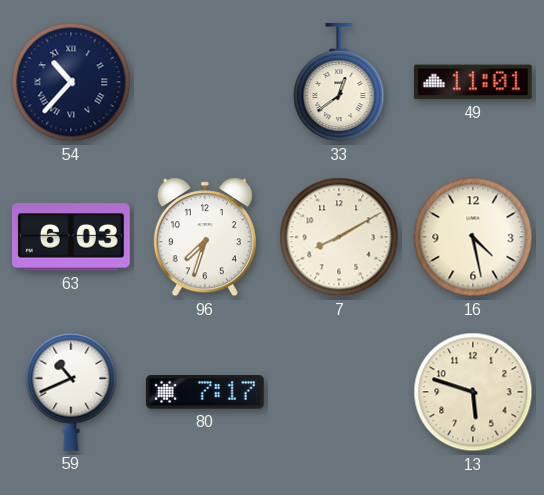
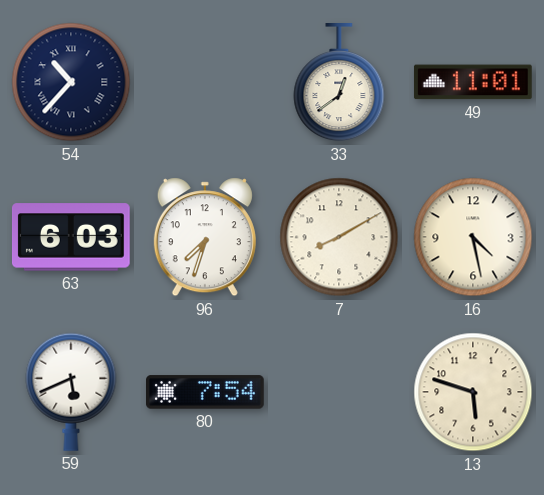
59: 10:41 -> 5:41
80: 7:17 -> 7:54
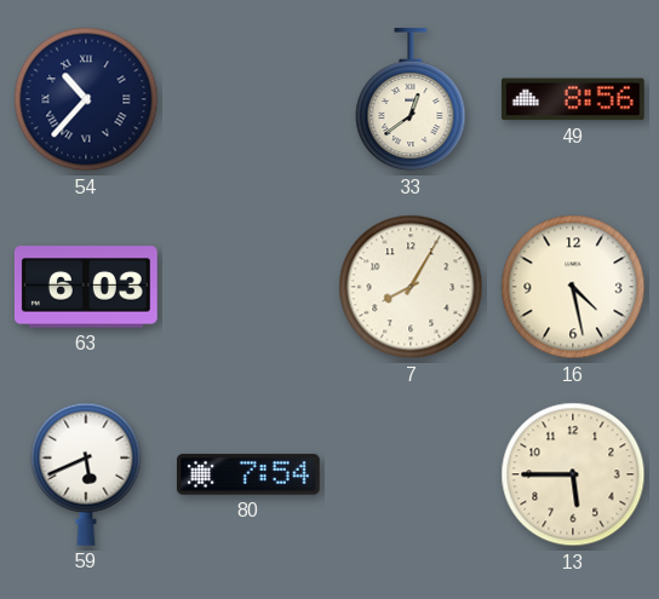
49: 11:01 -> 8:56
96: 7:33 -> none
7: 8:10 -> 8:05
13: 5:48 -> 5:45
